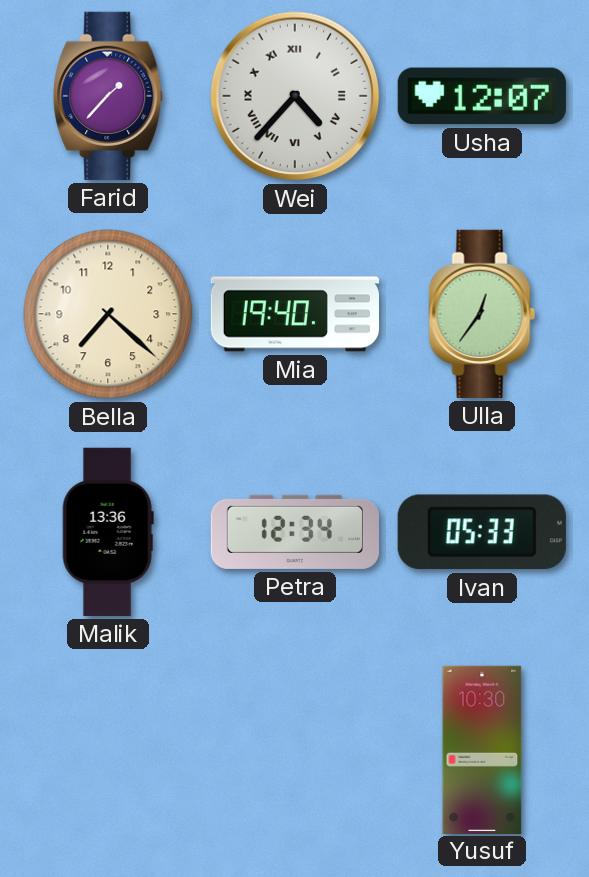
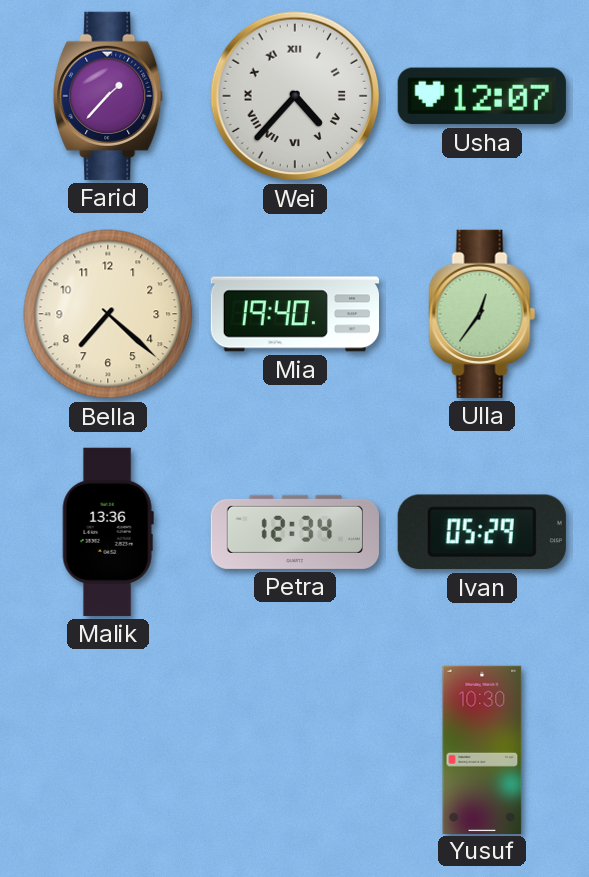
Ivan: 05:33 -> 05:29
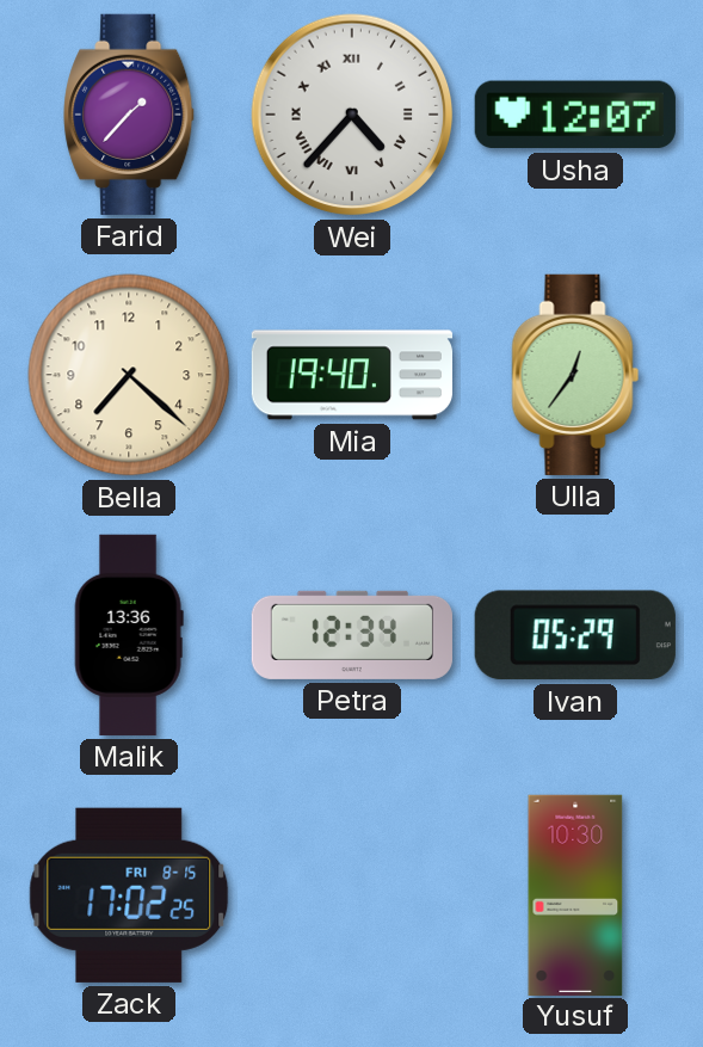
Zack: none -> 17:02
